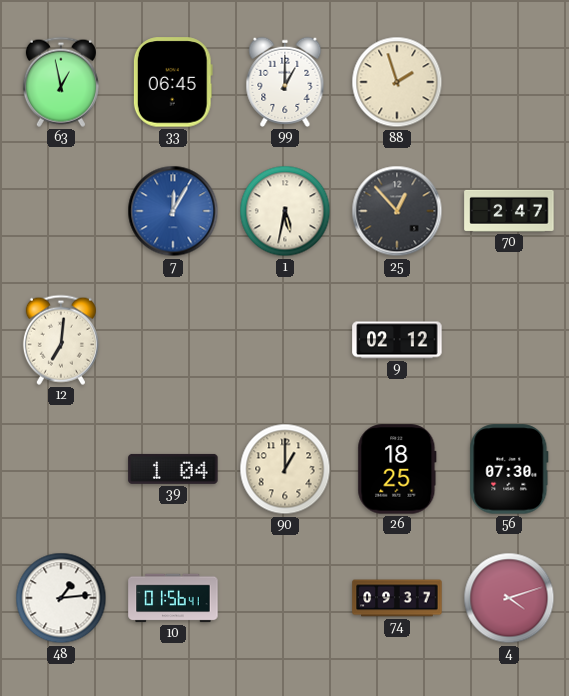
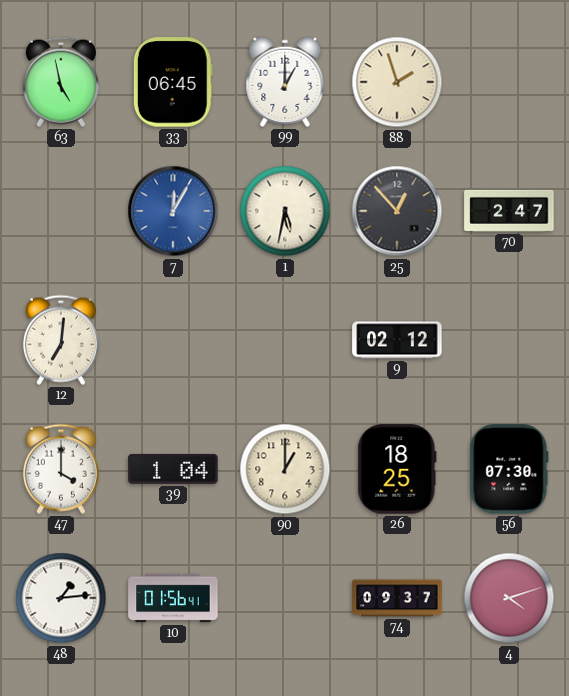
63: 12:58 -> 4:58
47: none -> 4:00
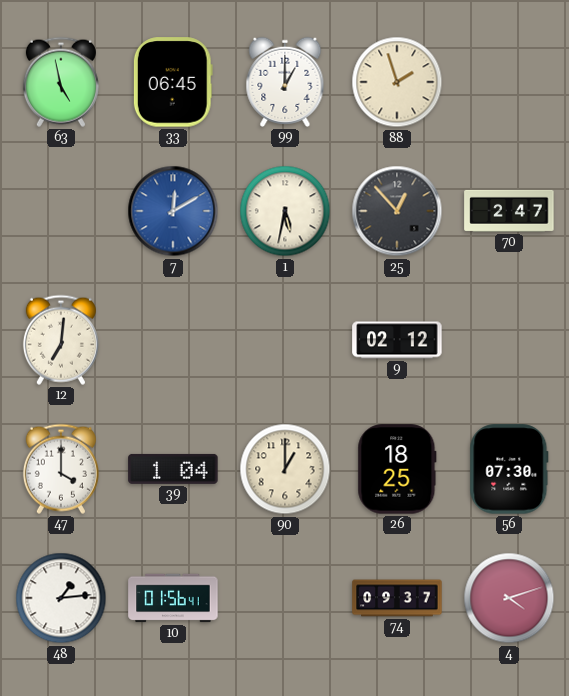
7: 12:05 -> 12:10
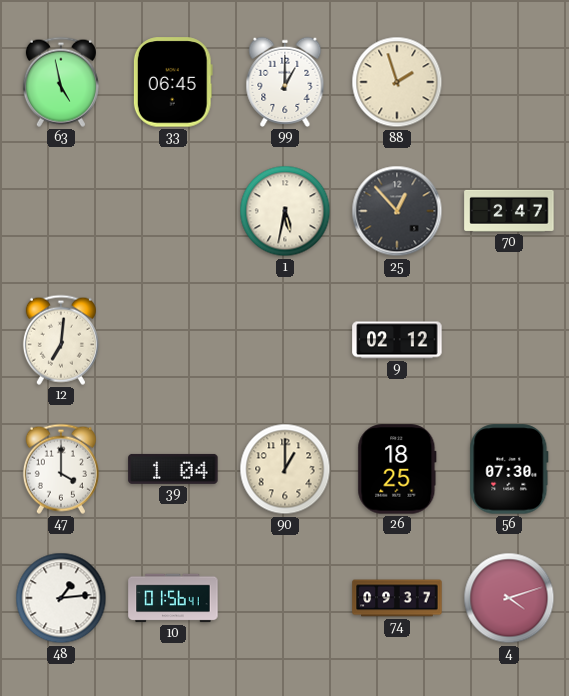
7: 12:10 -> none
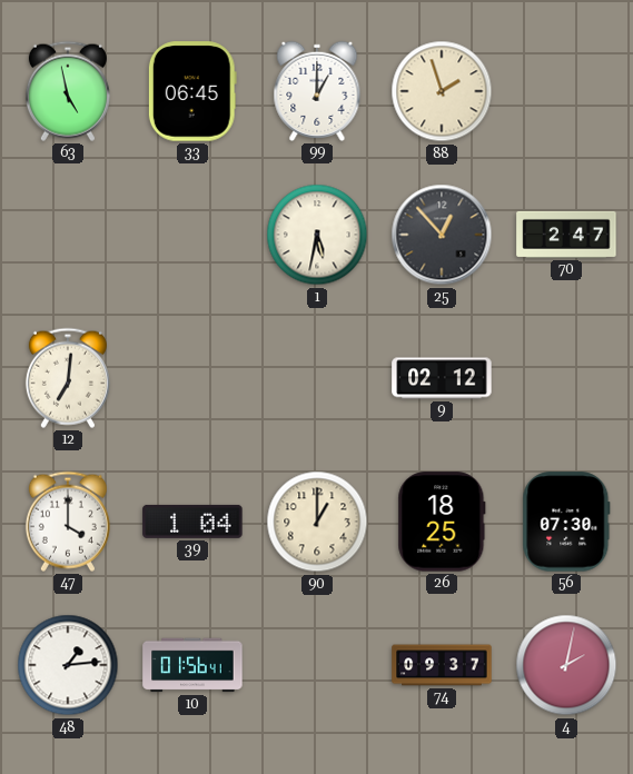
4: 4:12 -> 2:02
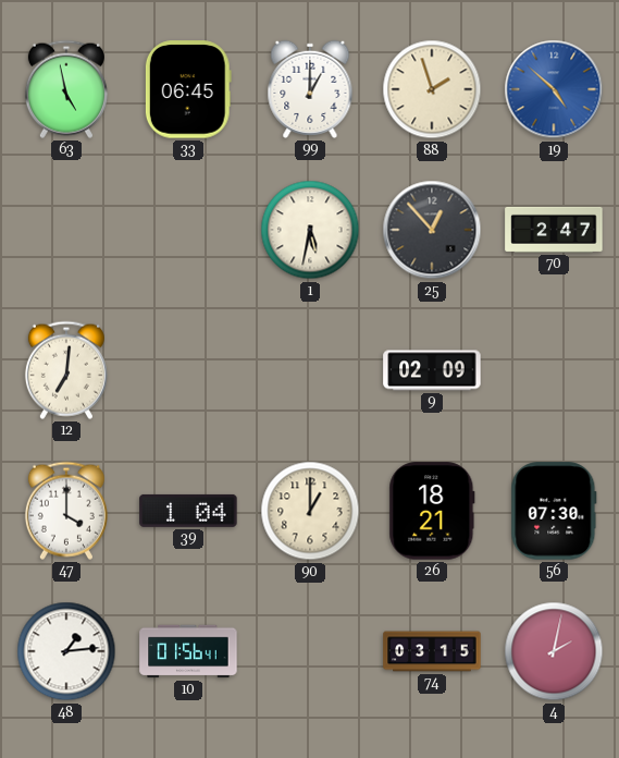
19: none -> 4:52
9: 02:12 -> 02:09
26: 18:25 -> 18:21
74: 09:37 -> 03:15
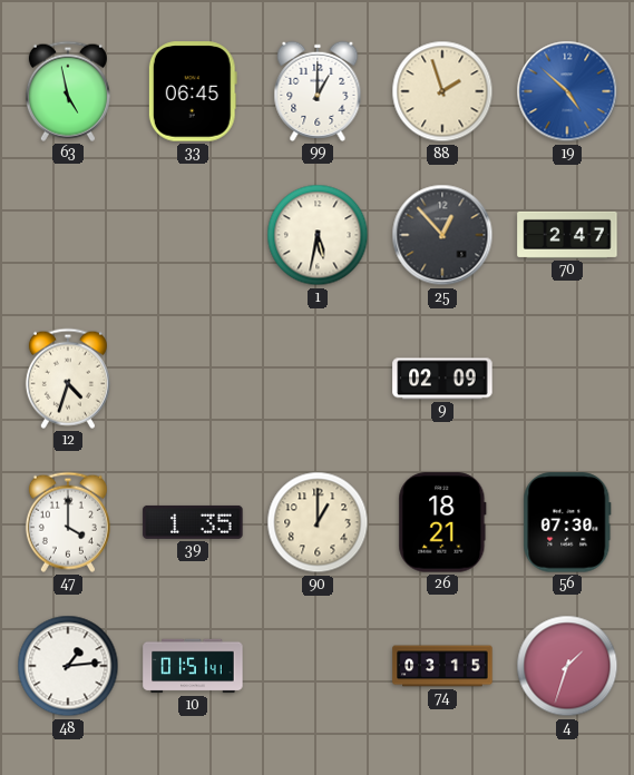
12: 7:01 -> 4:33
39: 1:04 -> 1:35
10: 01:56 -> 01:51
4: 2:02 -> 1:33
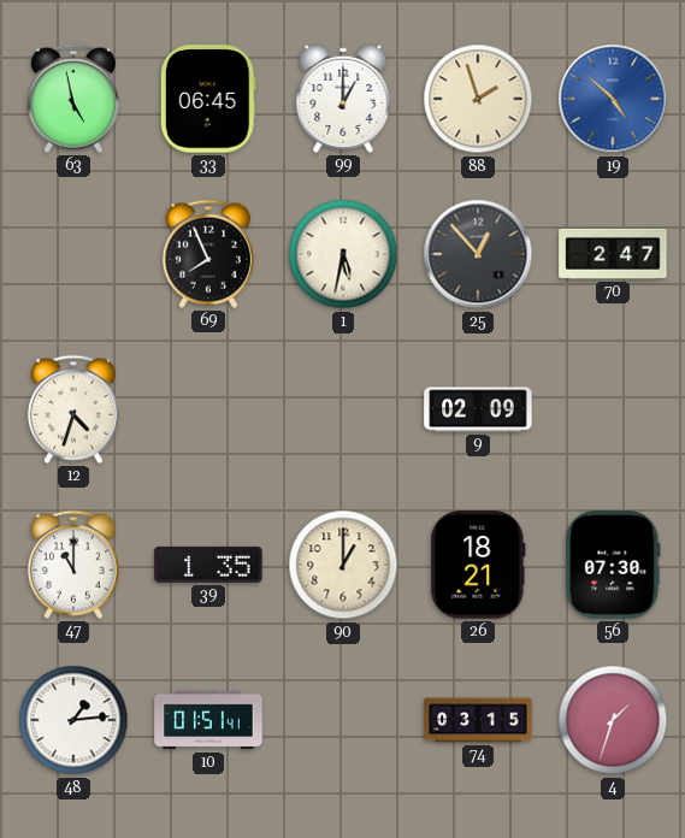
69: none -> 7:56
47: 4:00 -> 11:00
